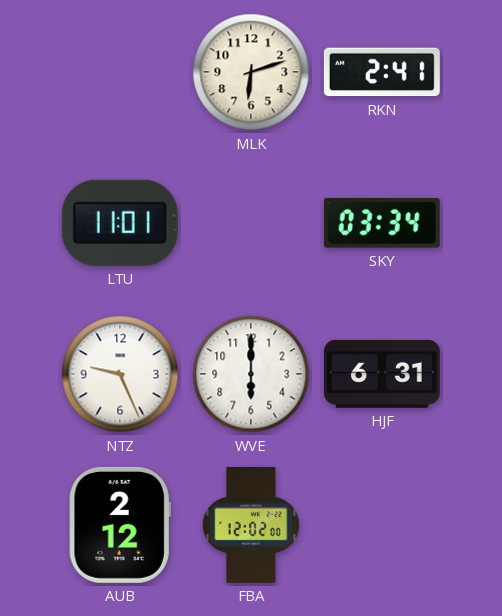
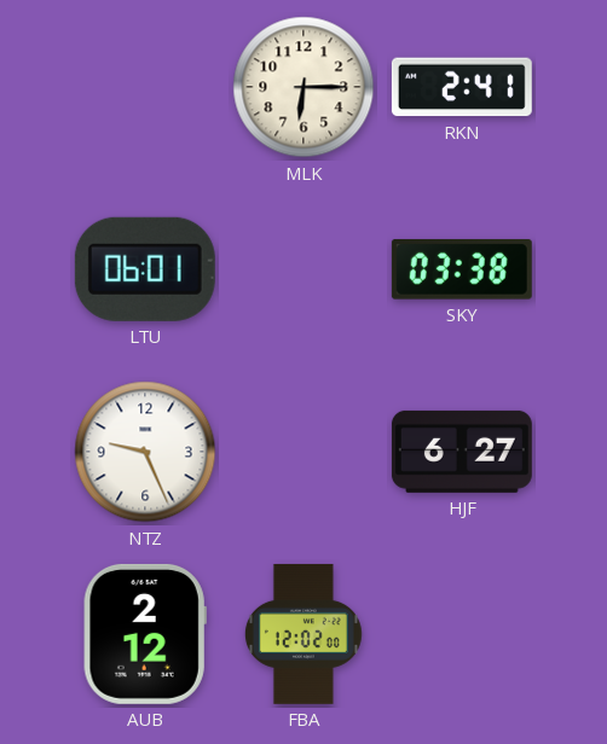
MLK: 6:12 -> 6:15
LTU: 11:01 -> 06:01
SKY: 03:34 -> 03:38
WVE: 6:00 -> none
HJF: 6:31 -> 6:27
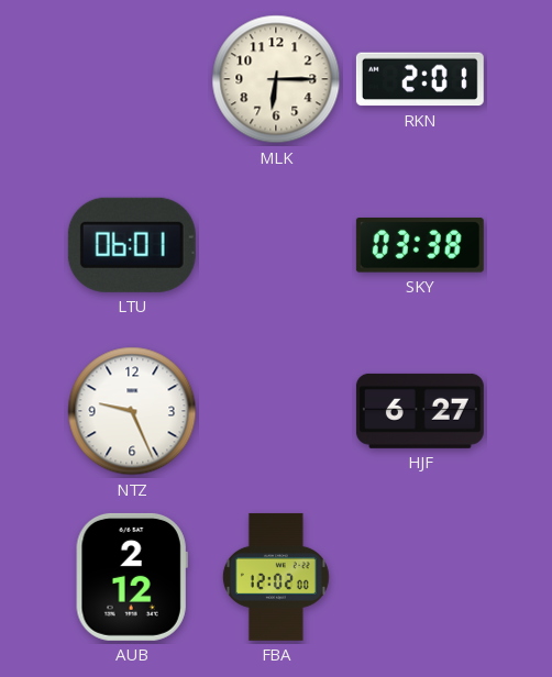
RKN: 2:41 -> 2:01
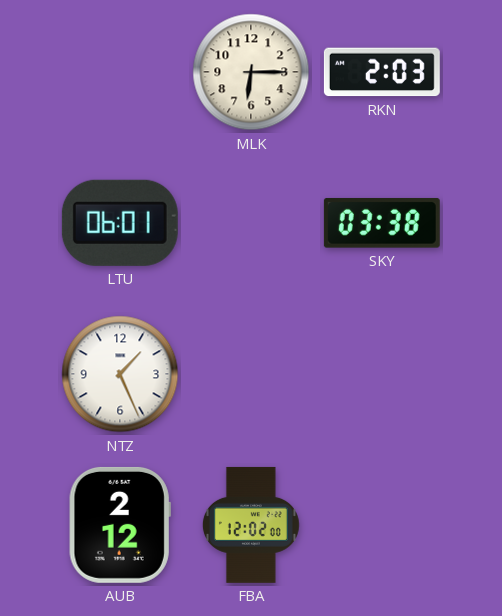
RKN: 2:01 -> 2:03
NTZ: 9:26 -> 1:26
HJF: 6:27 -> none
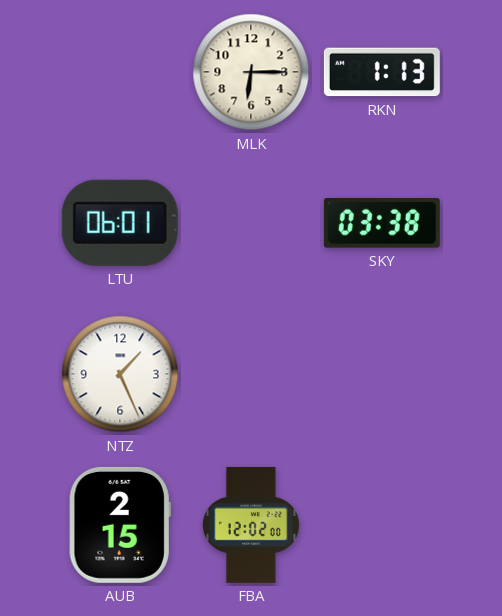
RKN: 2:03 -> 1:13
AUB: 2:12 -> 2:15
